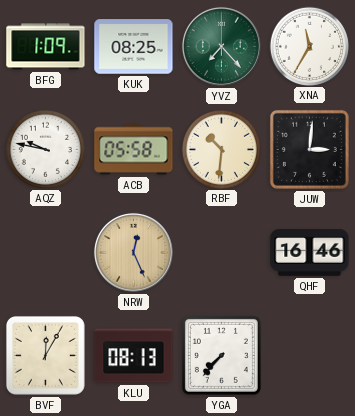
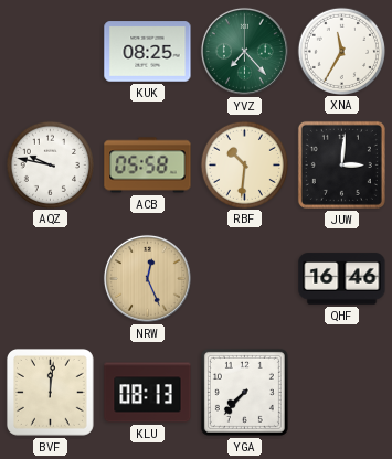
BFG: 1:09 -> none
BVF: 12:05 -> 12:01
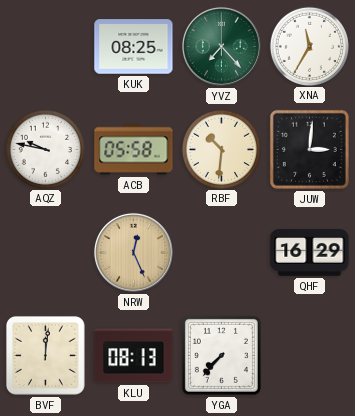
QHF: 16:46 -> 16:29
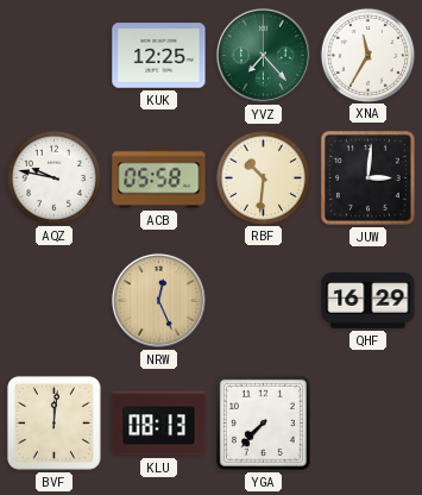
KUK: 08:25 -> 12:25
